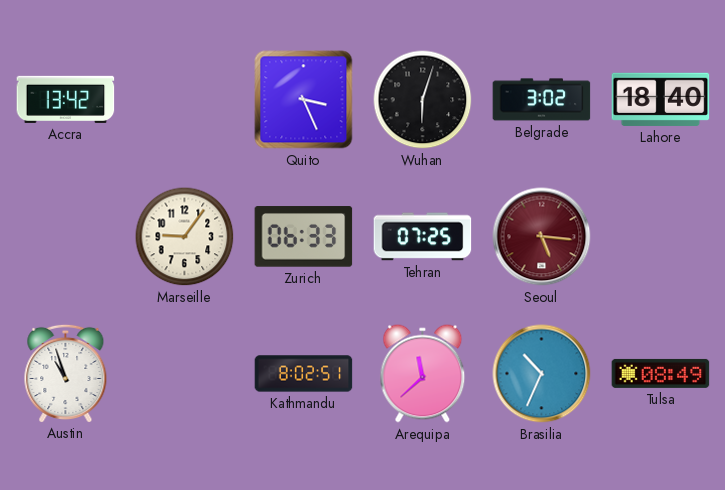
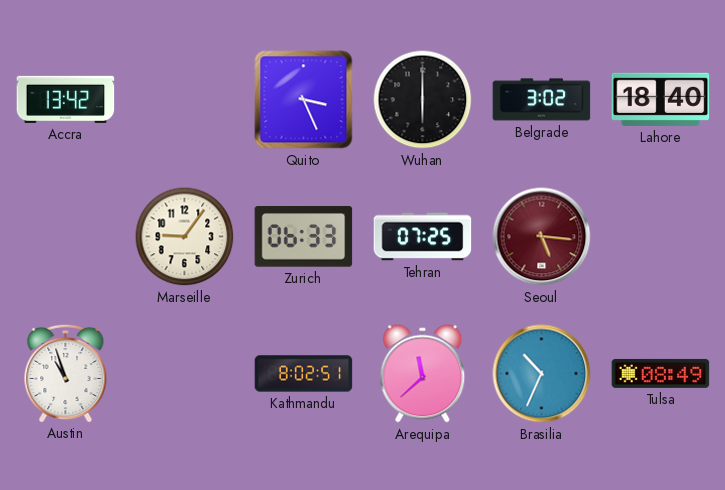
Wuhan: 6:03 -> 6:00
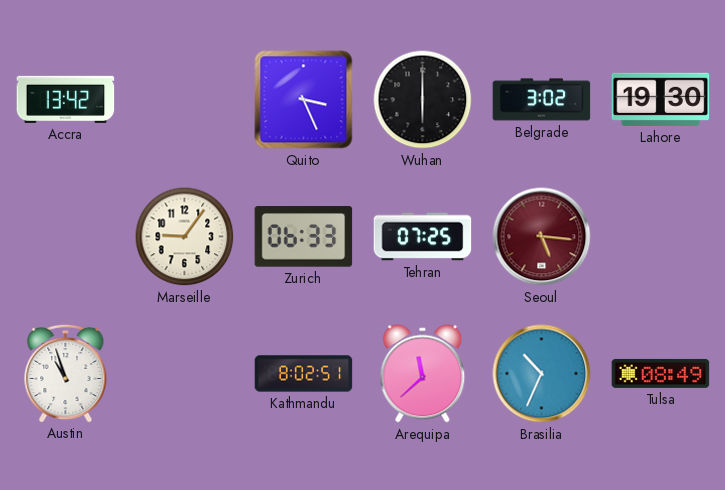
Lahore: 18:40 -> 19:30
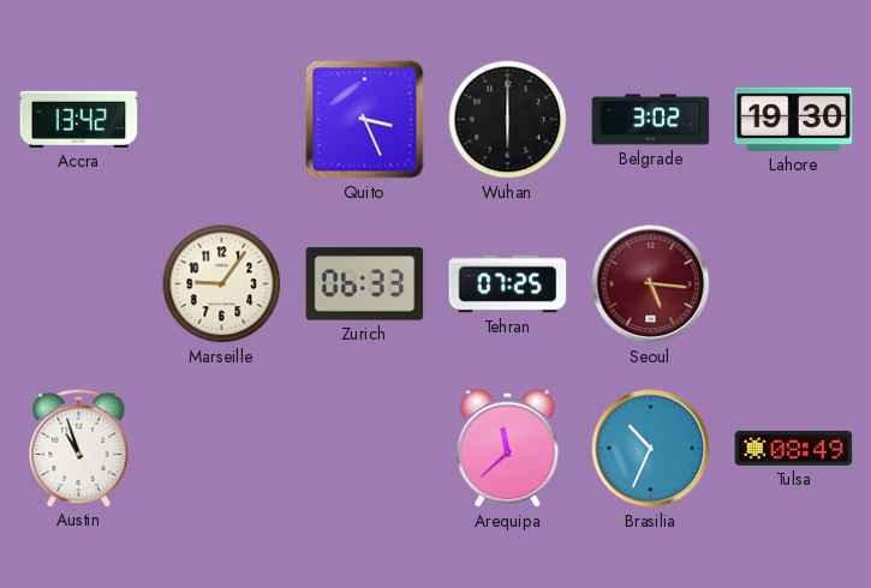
Kathmandu: 8:02 -> none
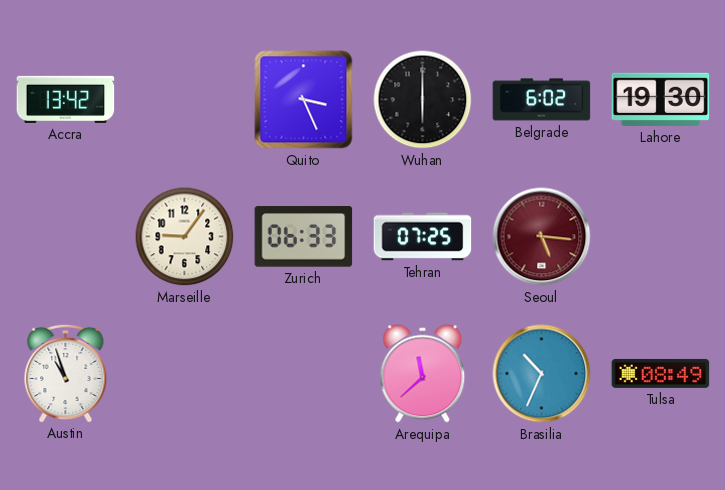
Belgrade: 3:02 -> 6:02
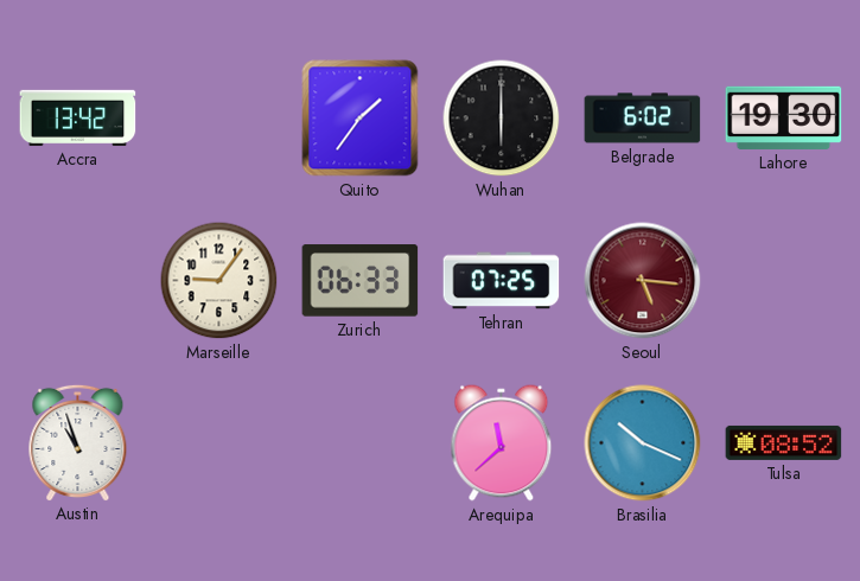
Quito: 3:26 -> 1:36
Brasilia: 10:34 -> 10:19
Tulsa: 08:49 -> 08:52
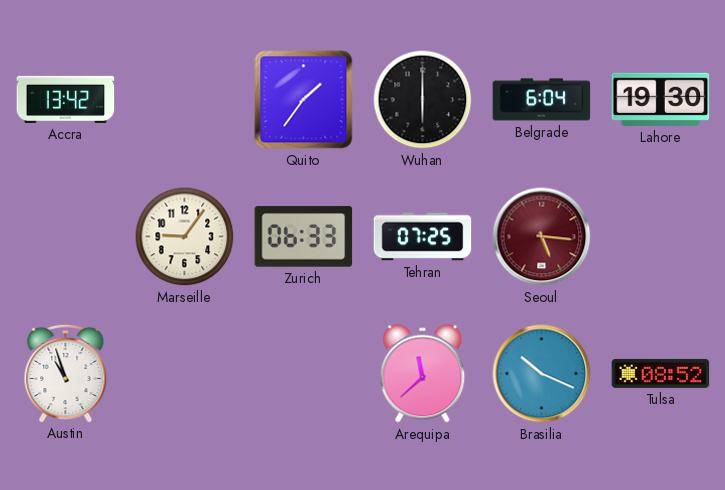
Belgrade: 6:02 -> 6:04
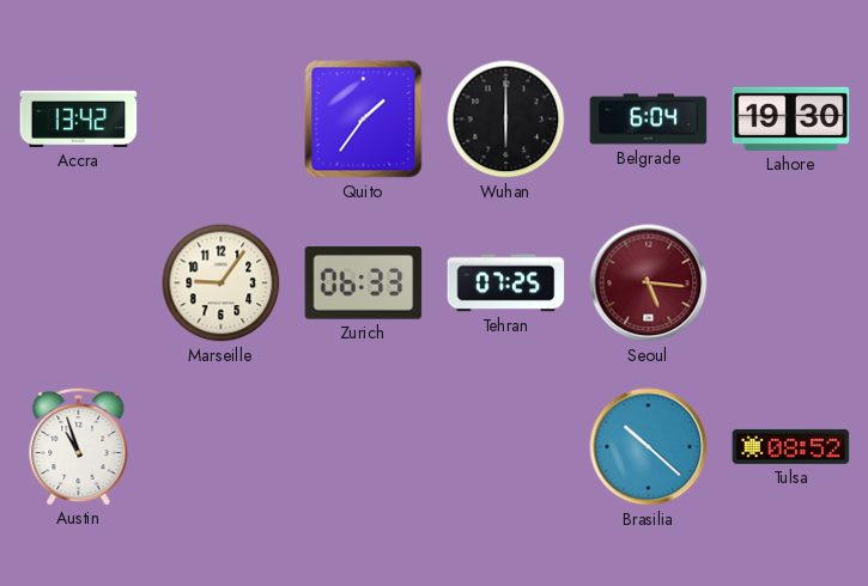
Arequipa: 11:38 -> none
Brasilia: 10:19 -> 10:22
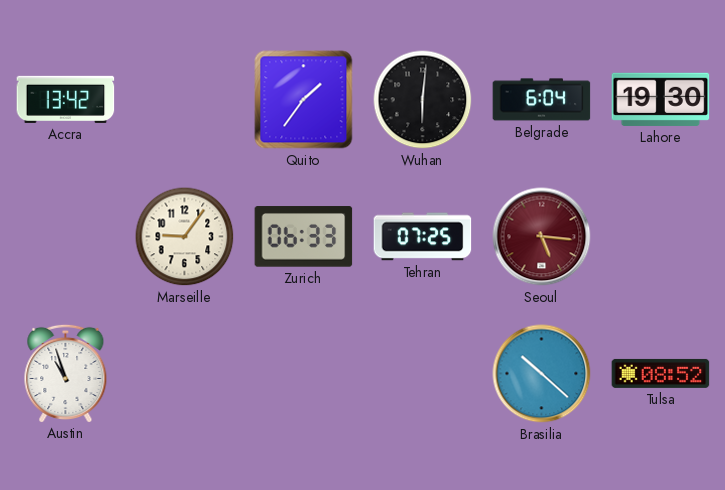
Wuhan: 6:00 -> 6:01
